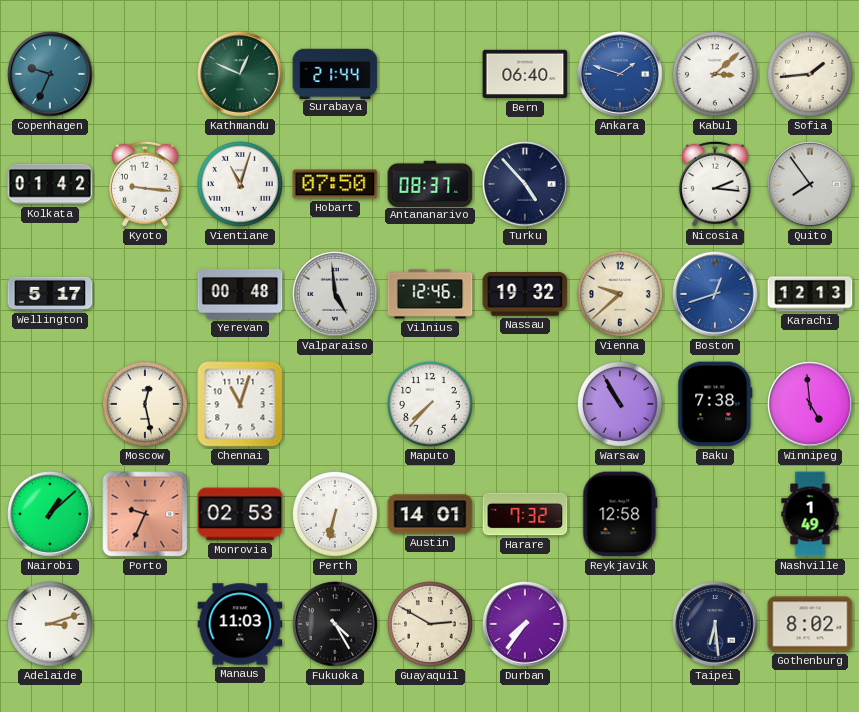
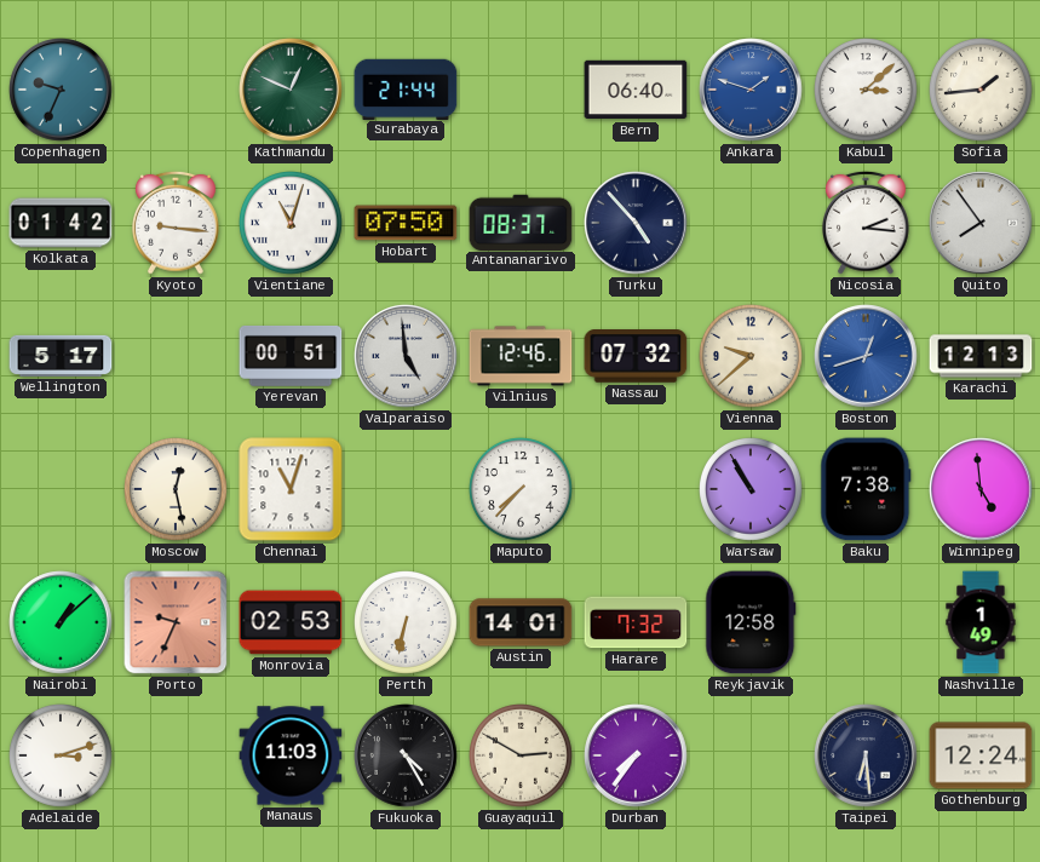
Yerevan: 00:48 -> 00:51
Nassau: 19:32 -> 07:32
Gothenburg: 8:02 -> 12:24
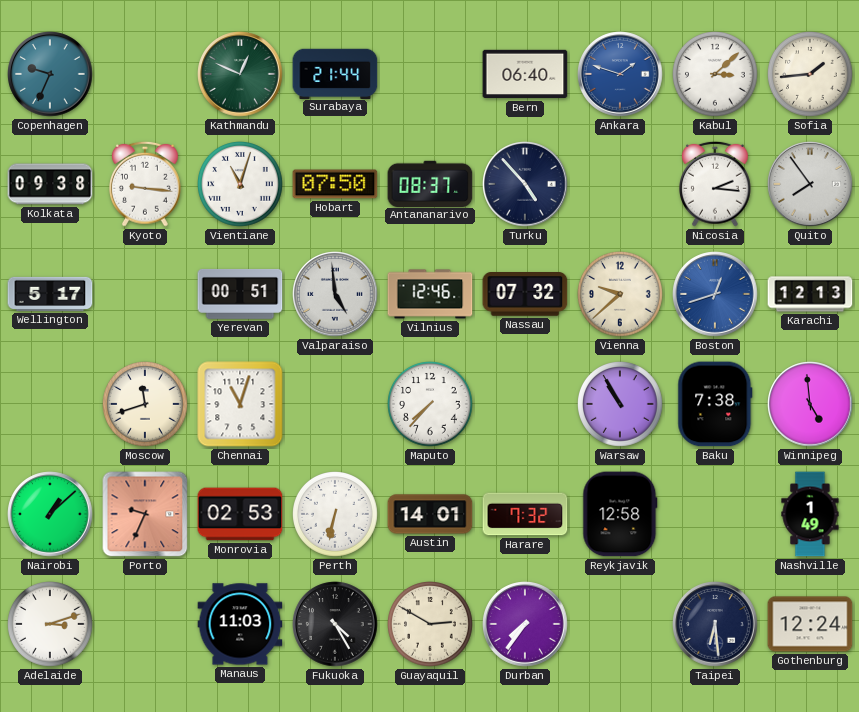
Kolkata: 01:42 -> 09:38
Moscow: 12:28 -> 11:42
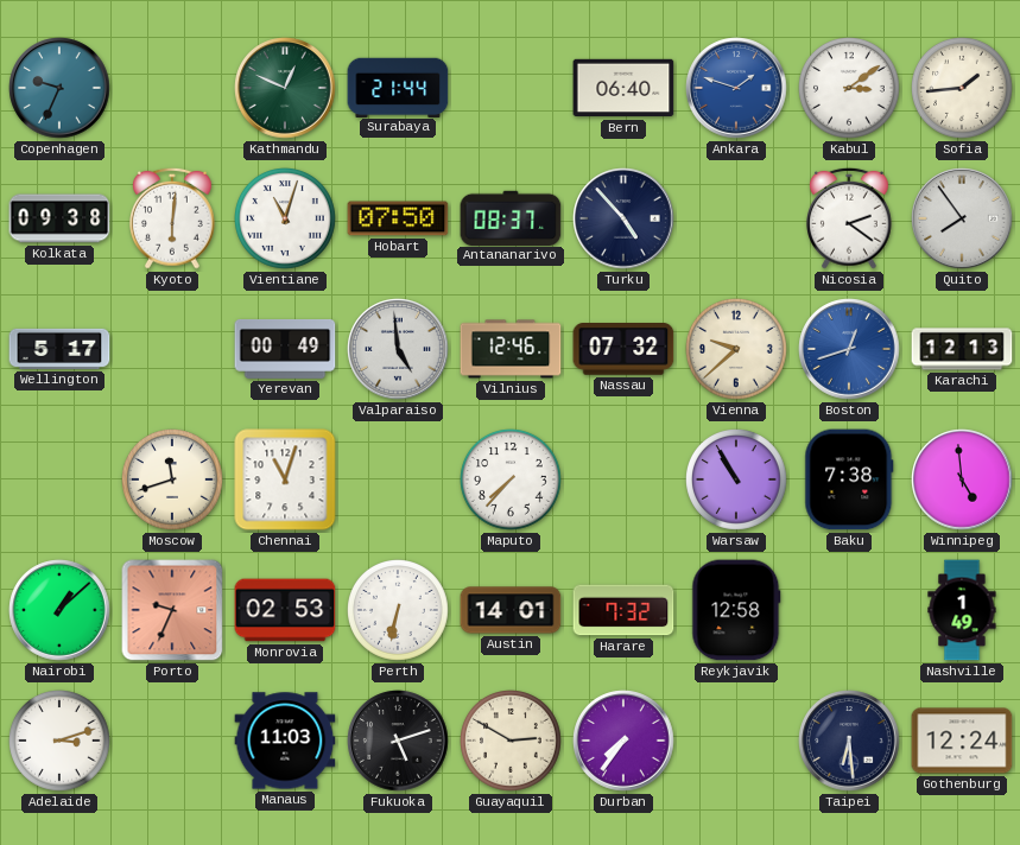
Kabul: 3:08 -> 3:09
Kyoto: 9:16 -> 6:01
Nicosia: 2:16 -> 2:21
Yerevan: 00:51 -> 00:49
Fukuoka: 4:25 -> 5:12
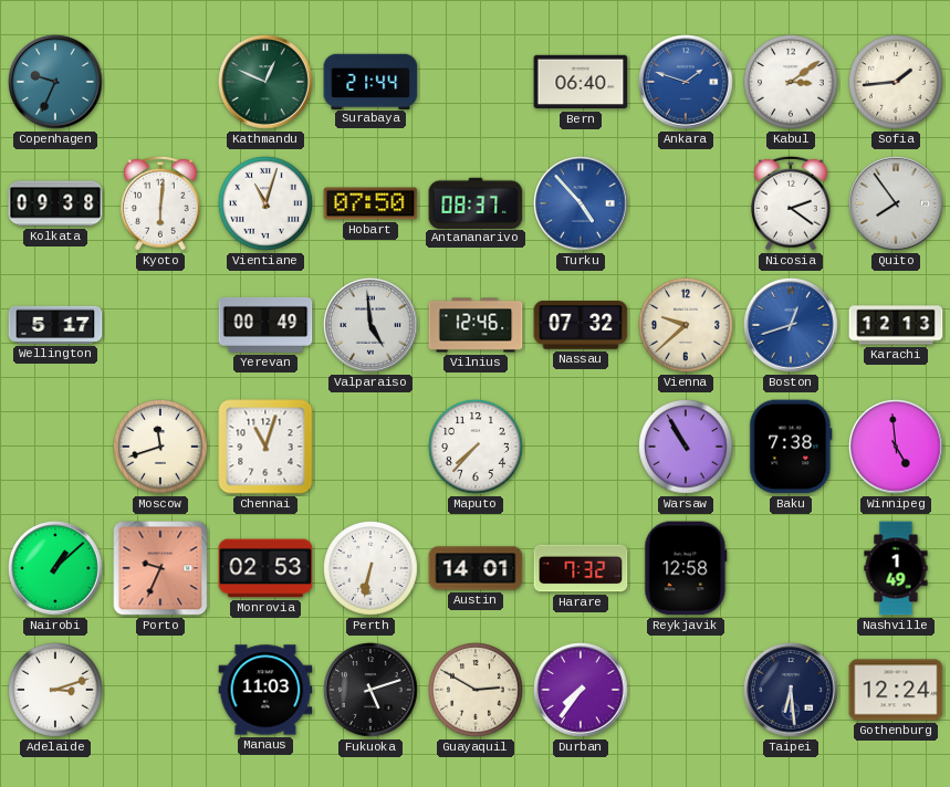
Turku dial: navy -> blue
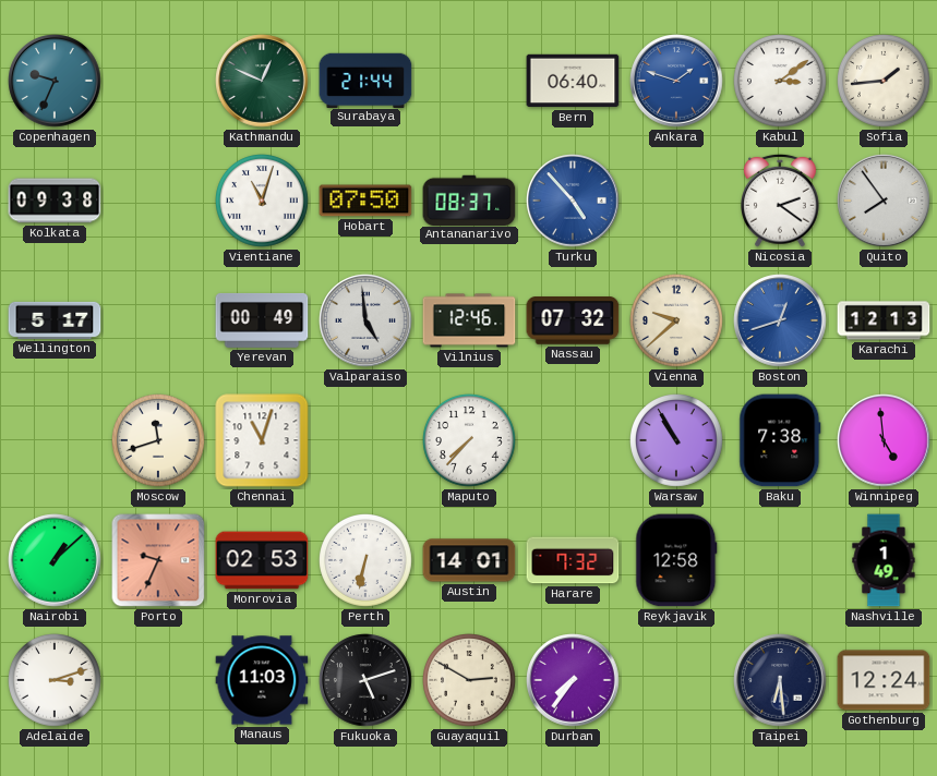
Kyoto: 6:01 -> none
